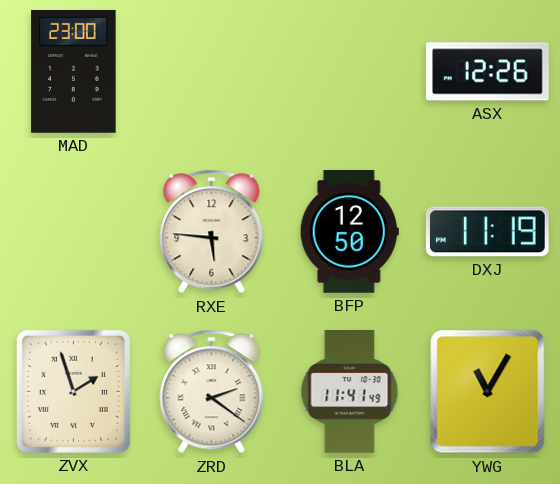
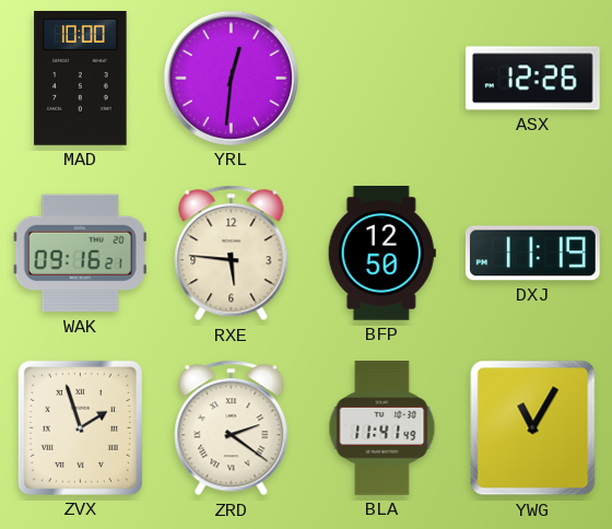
MAD: 23:00 -> 10:00
YRL: none -> 12:31
WAK: none -> 09:16
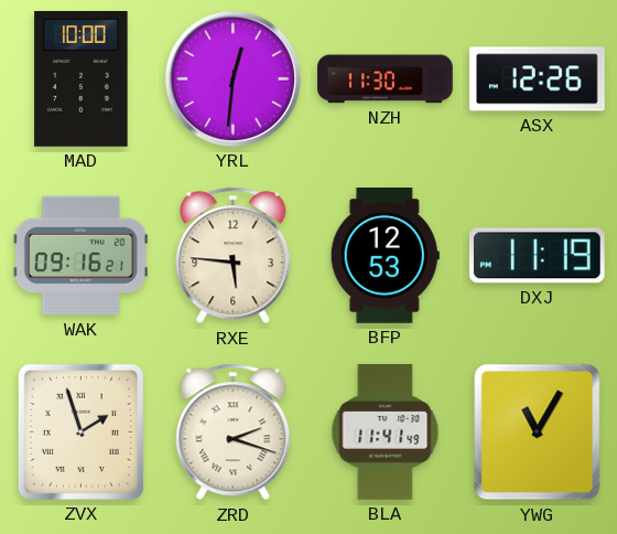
NZH: none -> 11:30
BFP: 12:50 -> 12:53
ZRD: 2:21 -> 2:18
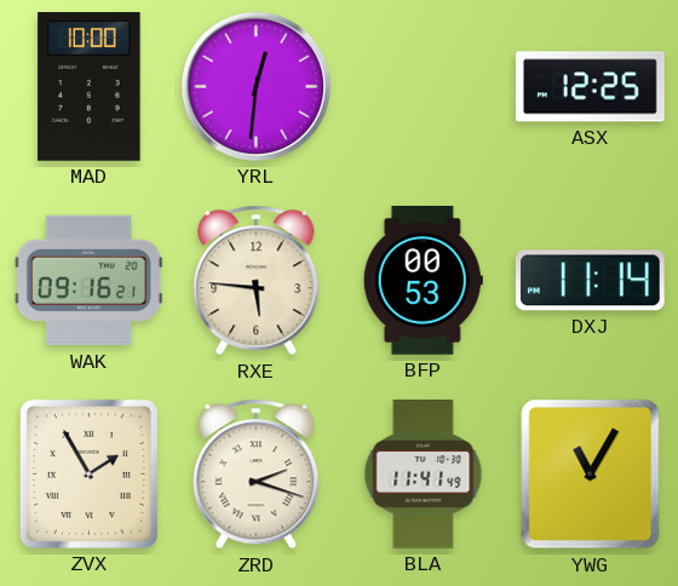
NZH: 11:30 -> none
ASX: 12:26 -> 12:25
BFP: 12:53 -> 00:53
DXJ: 11:19 -> 11:14
ZVX: 1:57 -> 1:55
